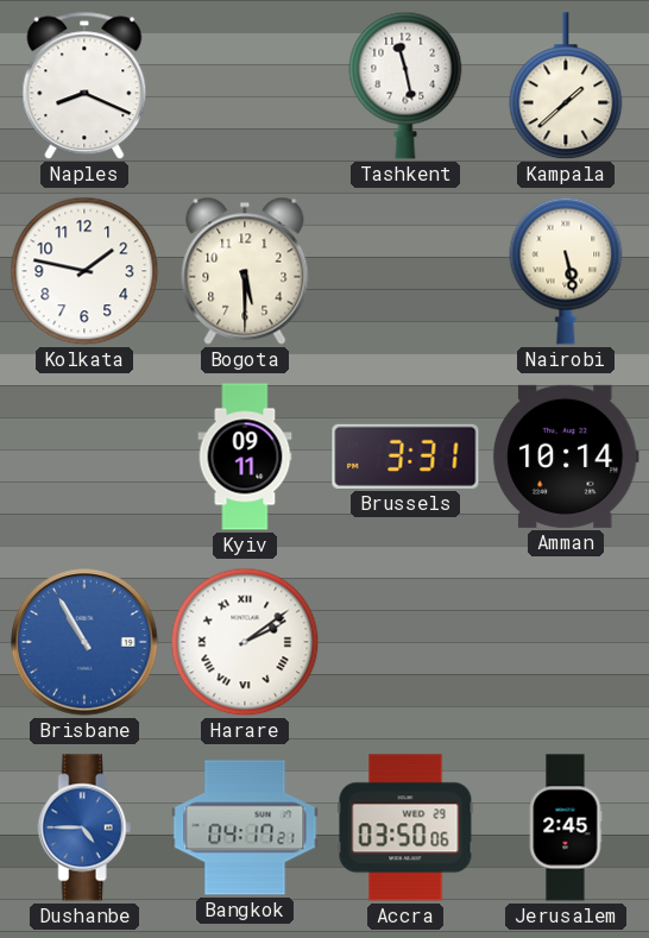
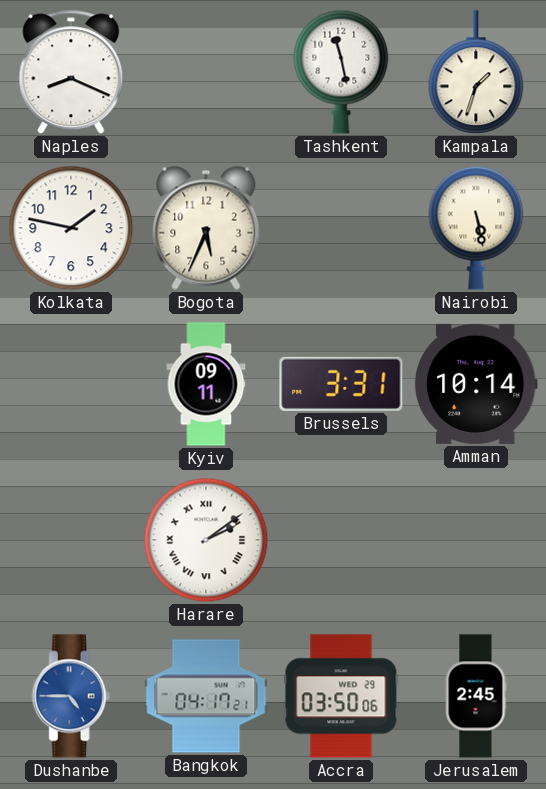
Kampala: 1:38 -> 1:33
Bogota: 5:30 -> 5:34
Brisbane: 10:55 -> none
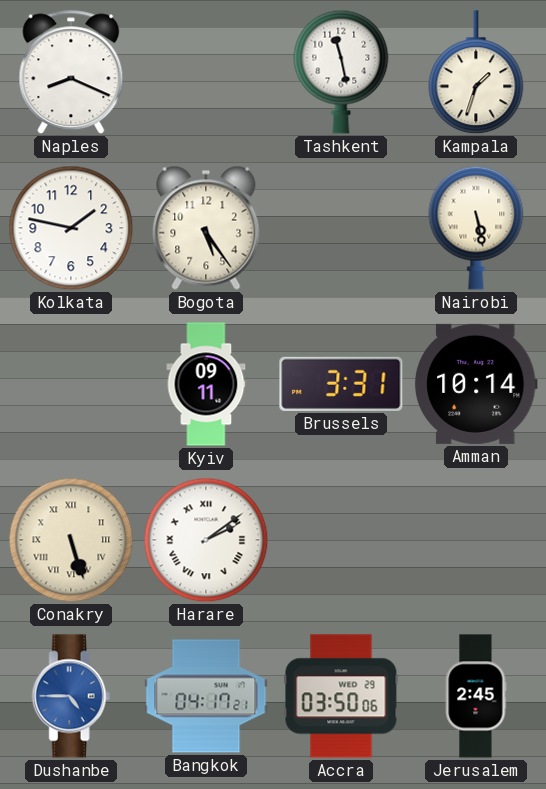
Bogota: 5:34 -> 5:24
Conakry: none -> 5:27
